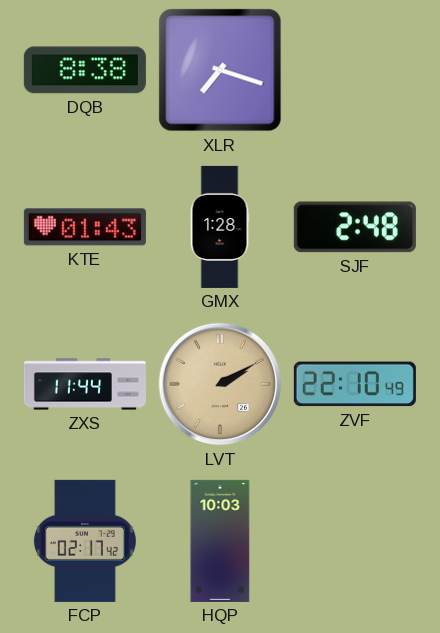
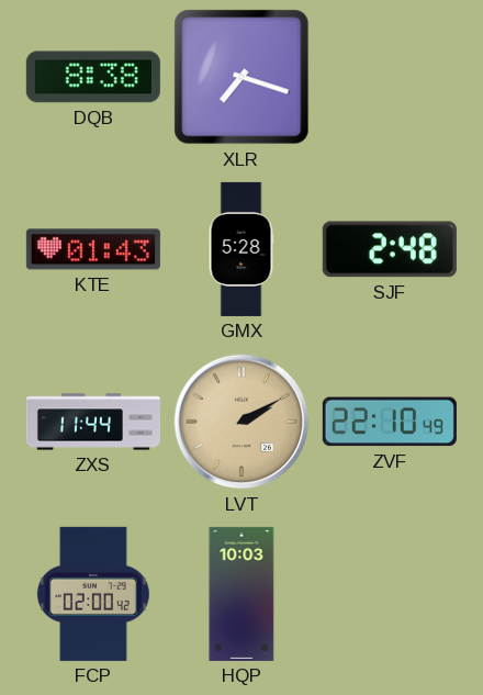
GMX: 1:28 -> 5:28
FCP: 02:17 -> 02:00
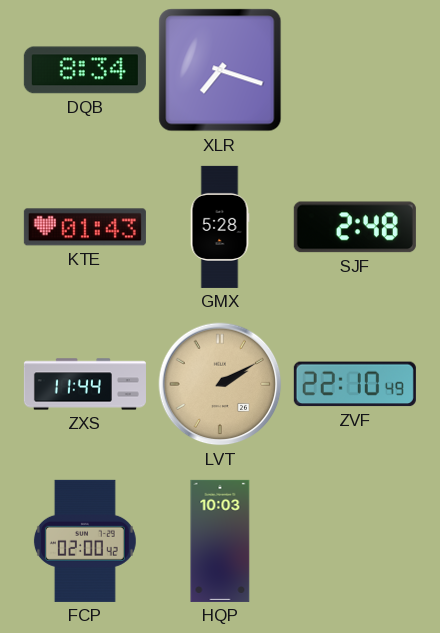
DQB: 8:38 -> 8:34
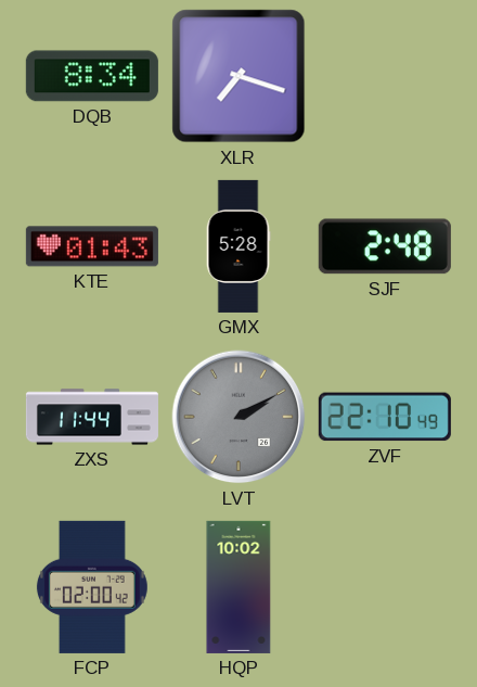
LVT dial: champagne -> grey
HQP: 10:03 -> 10:02
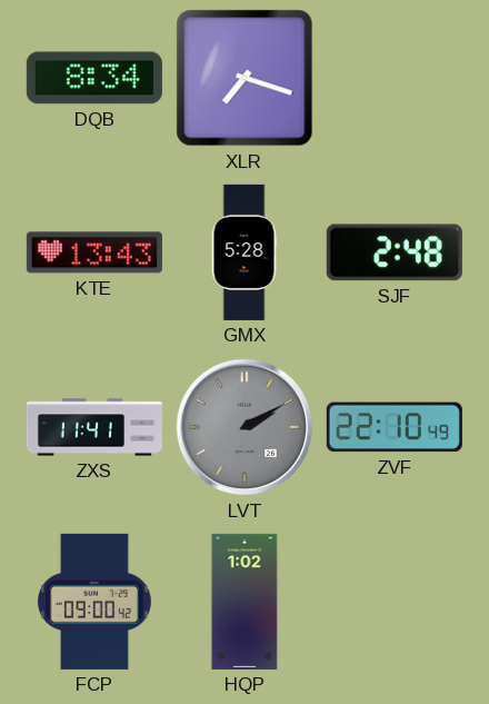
KTE: 01:43 -> 13:43
ZXS: 11:44 -> 11:41
FCP: 02:00 -> 09:00
HQP: 10:02 -> 1:02
